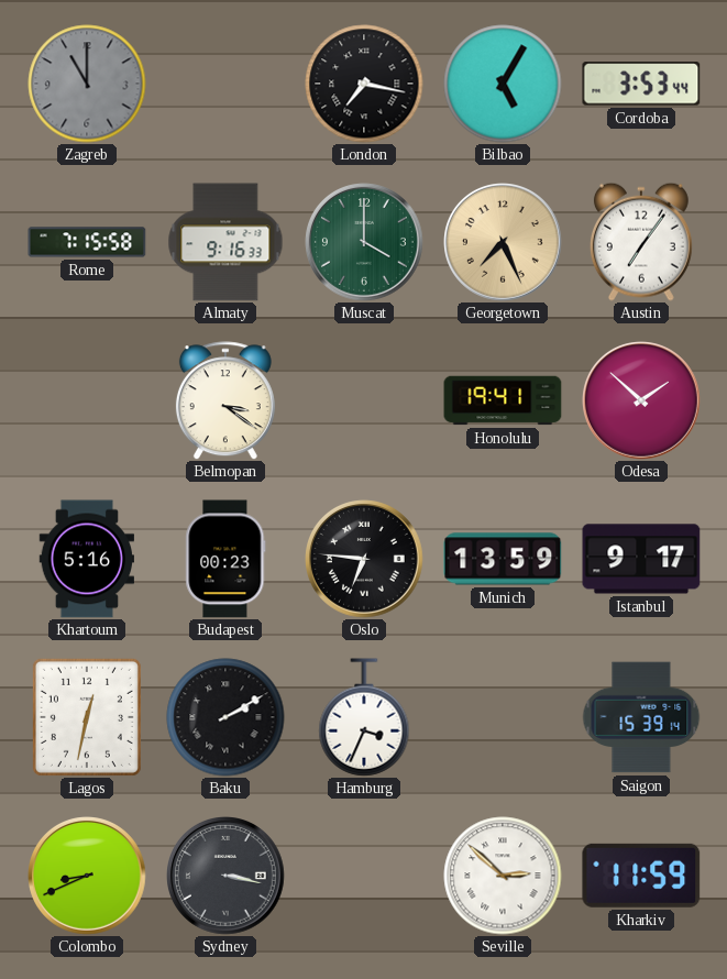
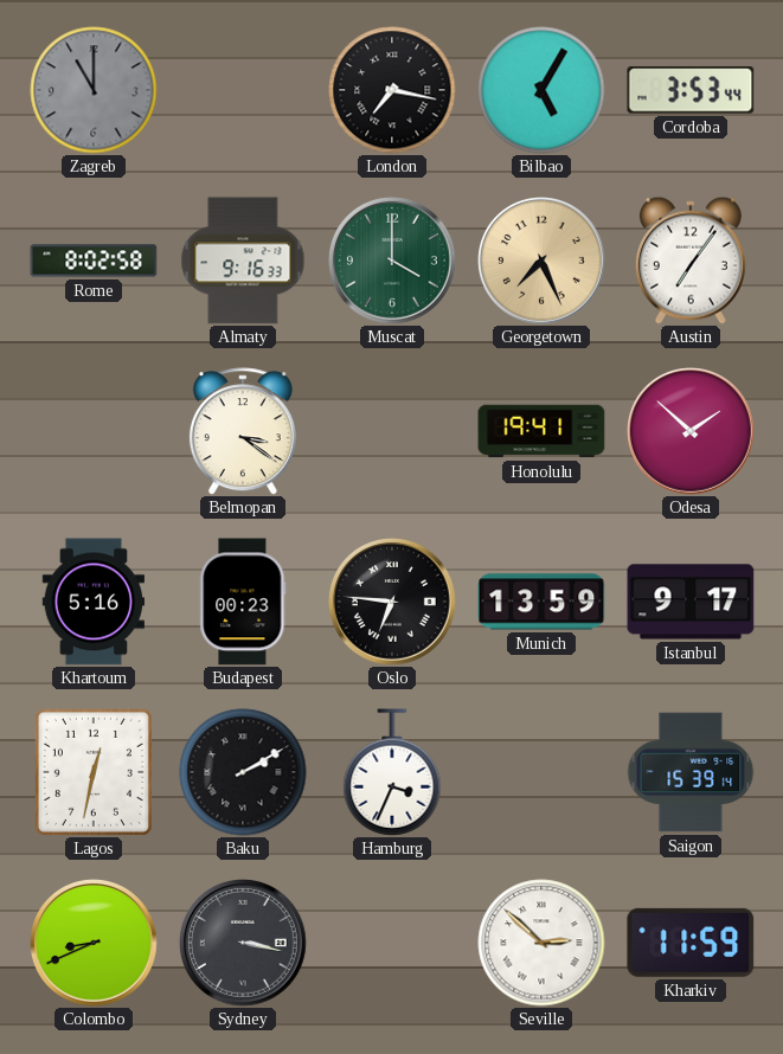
Rome: 7:15 -> 8:02
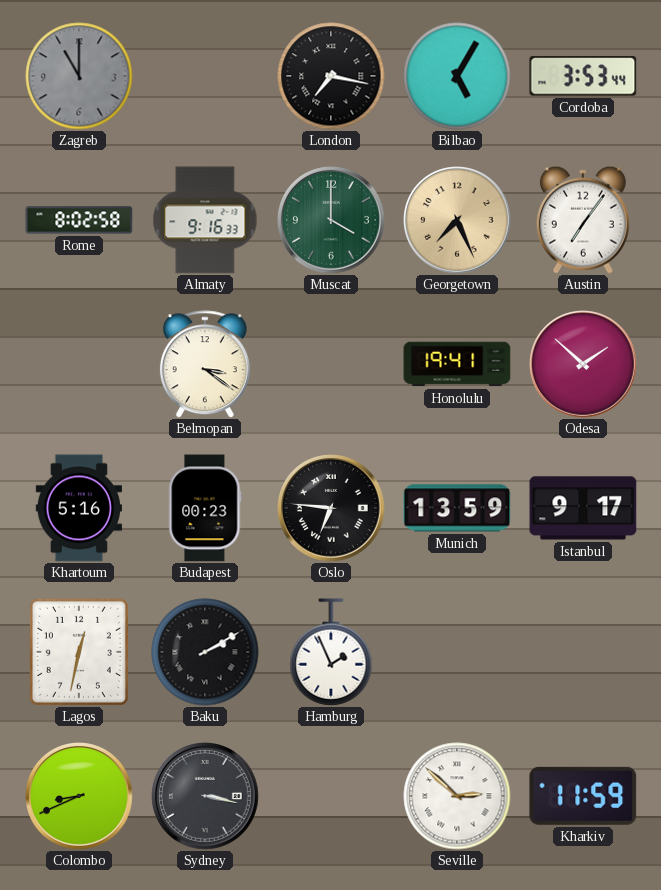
Hamburg: 3:34 -> 1:56
Saigon: 15:39 -> none
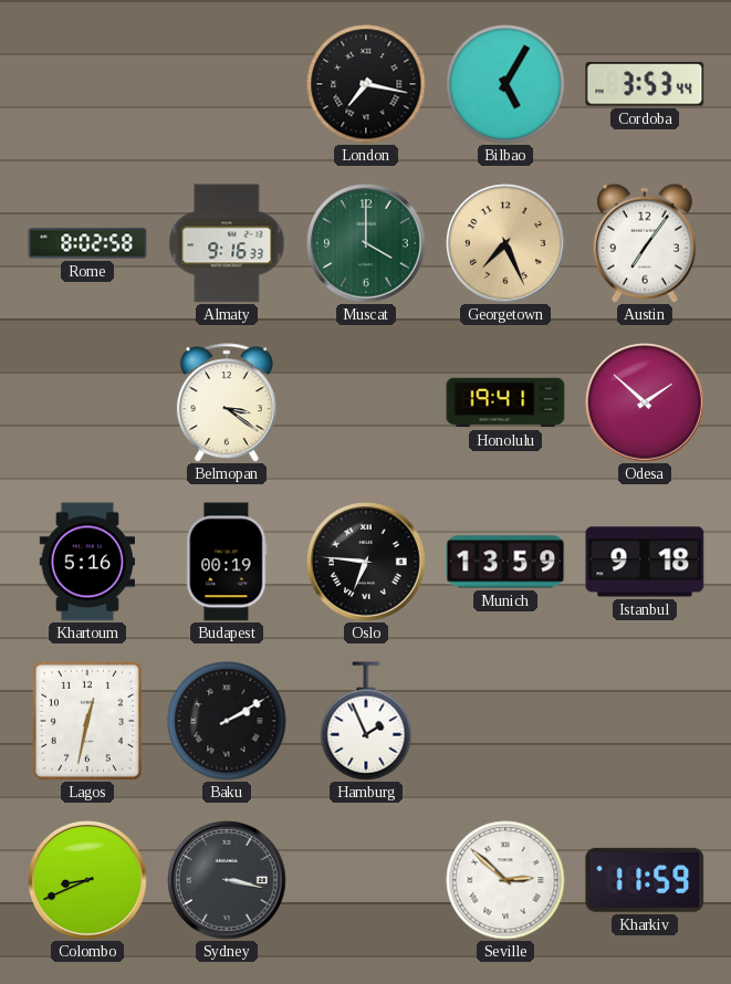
Zagreb: 11:00 -> none
Budapest: 00:23 -> 00:19
Istanbul: 9:17 -> 9:18
